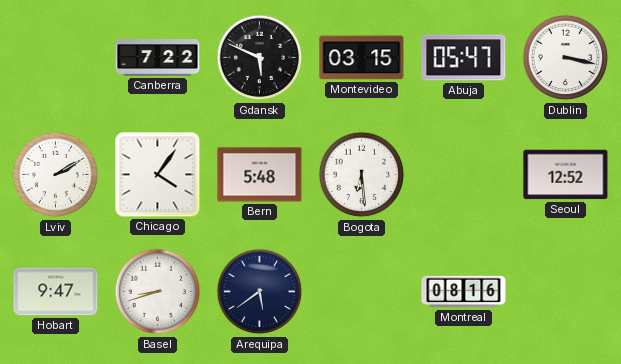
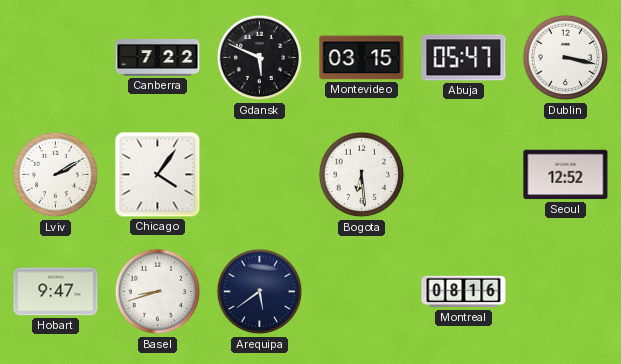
Bern: 5:48 -> none
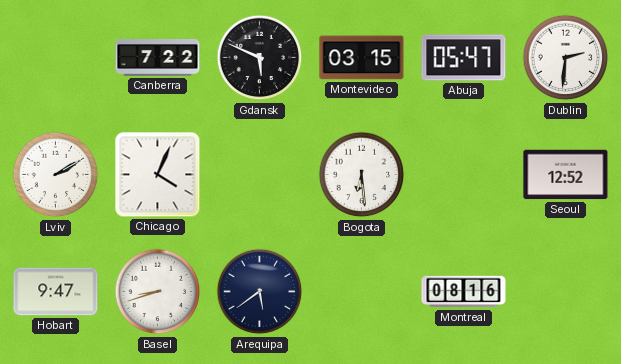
Dublin: 3:17 -> 2:31
Chicago: 4:06 -> 4:04
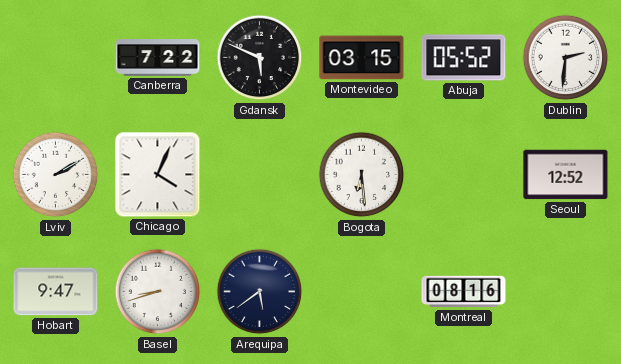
Abuja: 05:47 -> 05:52
